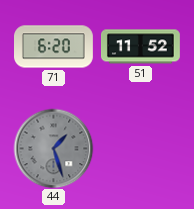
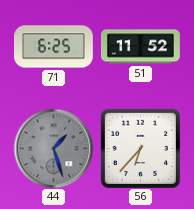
71: 6:20 -> 6:25
56: none -> 6:37
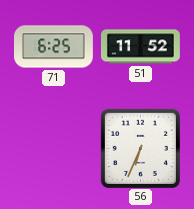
44: 1:27 -> none
56: 6:37 -> 6:34
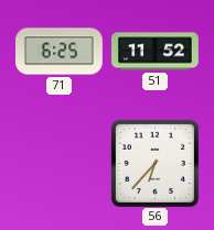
56: 6:34 -> 6:37
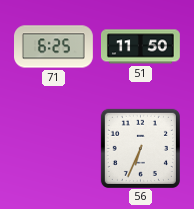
51: 11:52 -> 11:50
56: 6:37 -> 6:34
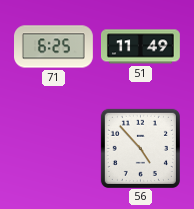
51: 11:50 -> 11:49
56: 6:34 -> 4:53
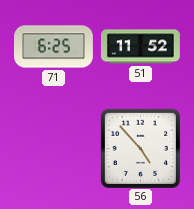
51: 11:49 -> 11:52
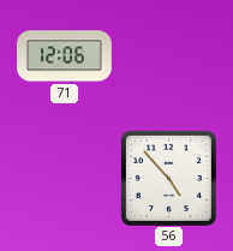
71: 6:25 -> 12:06
51: 11:52 -> none
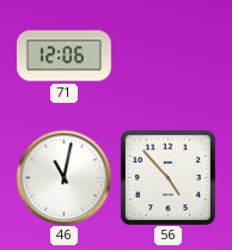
46: none -> 11:02
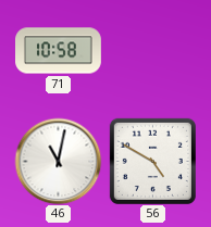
71: 12:06 -> 10:58
56: 4:53 -> 4:50
